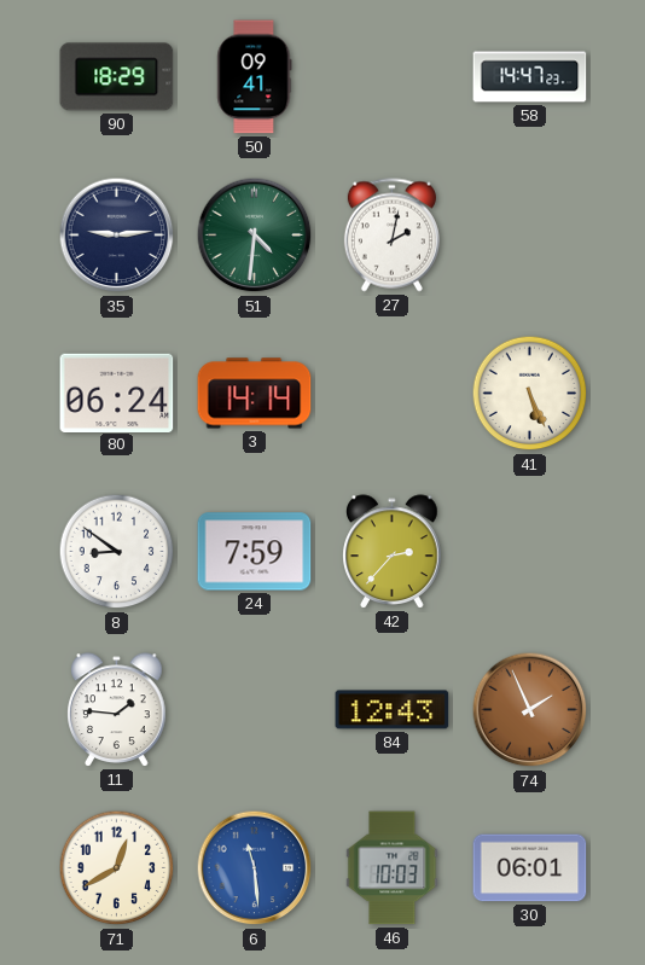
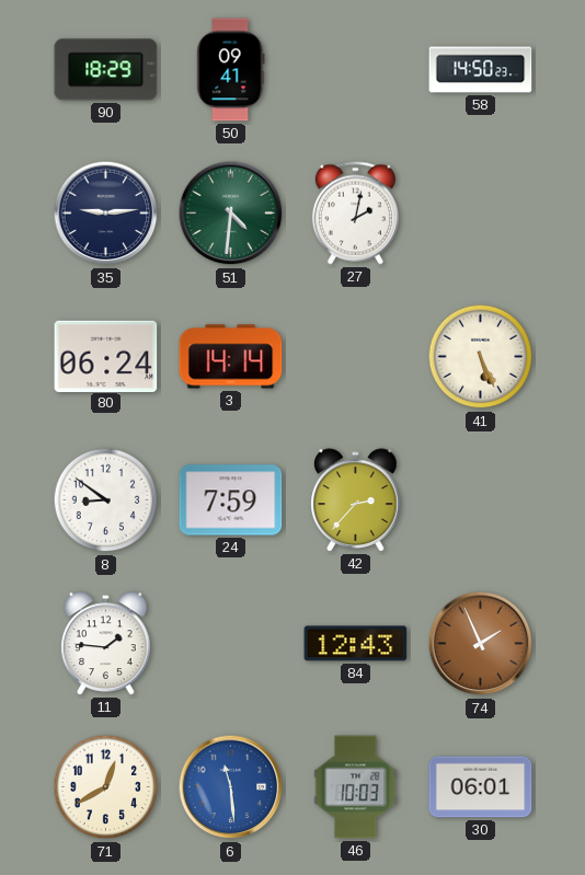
58: 14:47 -> 14:50
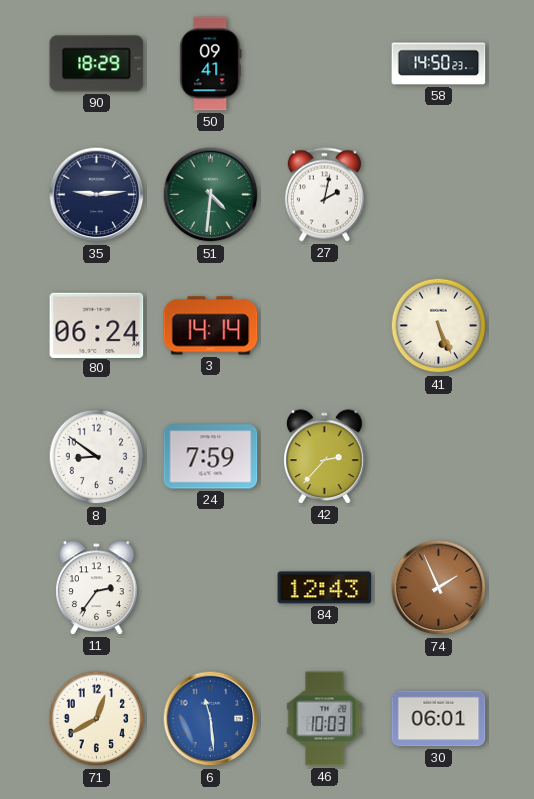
11: 1:46 -> 2:36
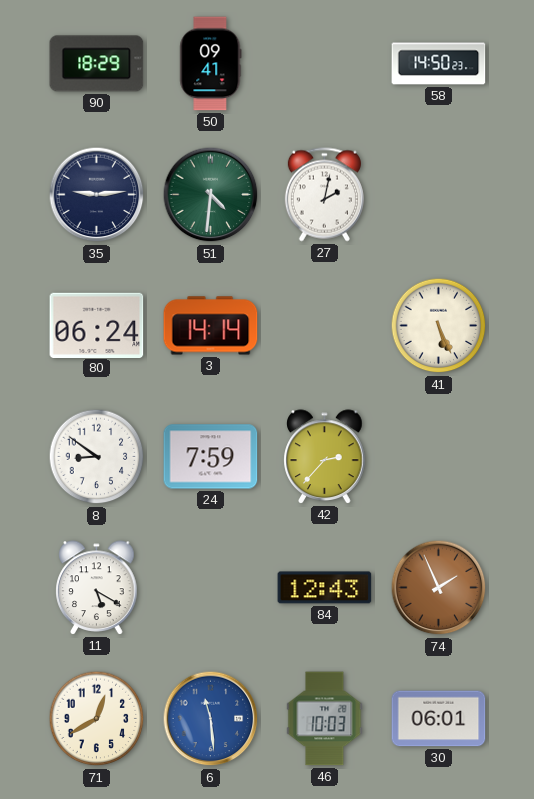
11: 2:36 -> 5:20
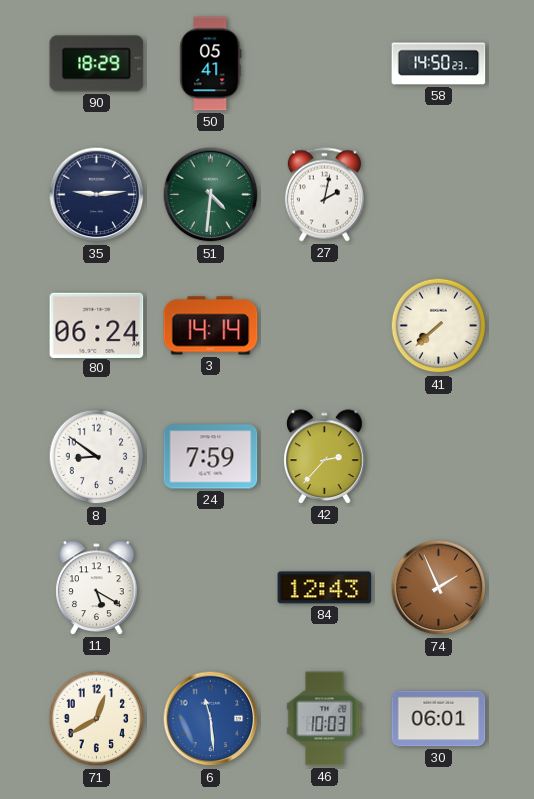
50: 09:41 -> 05:41
41: 5:26 -> 7:38
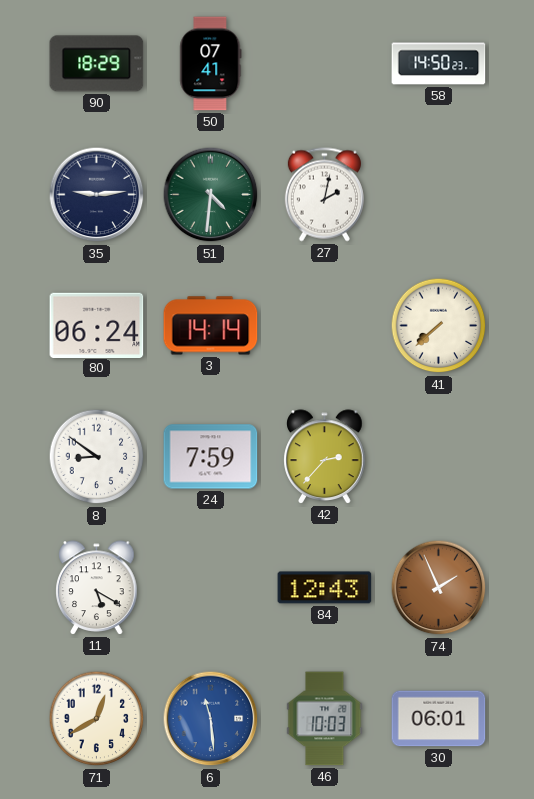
50: 05:41 -> 07:41
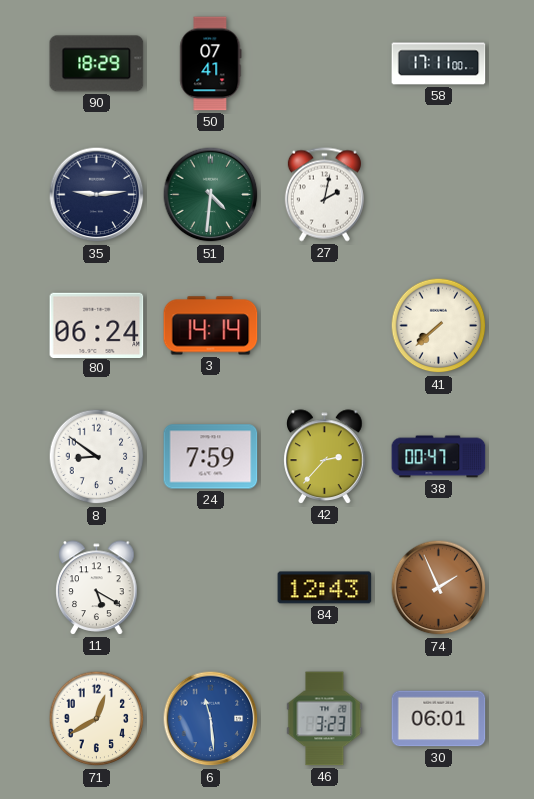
58: 14:50 -> 17:11
38: none -> 00:47
46: 10:03 -> 3:23
